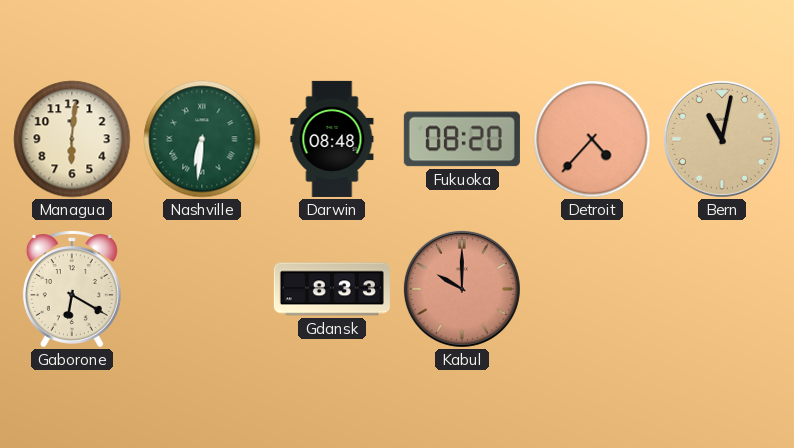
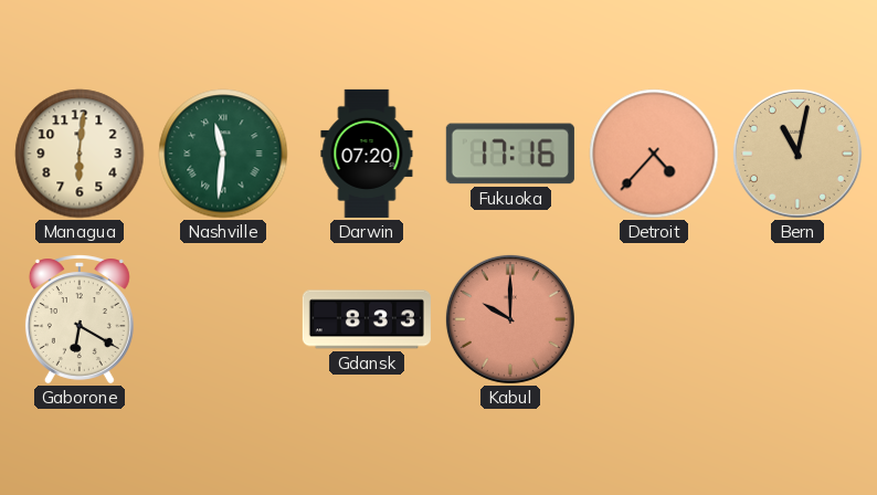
Nashville: 6:31 -> 11:31
Darwin: 08:48 -> 07:20
Fukuoka: 08:20 -> 17:16
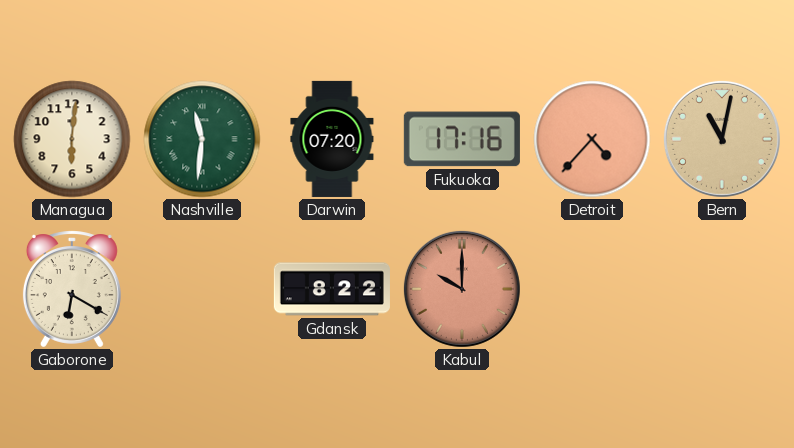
Gdansk: 8:33 -> 8:22
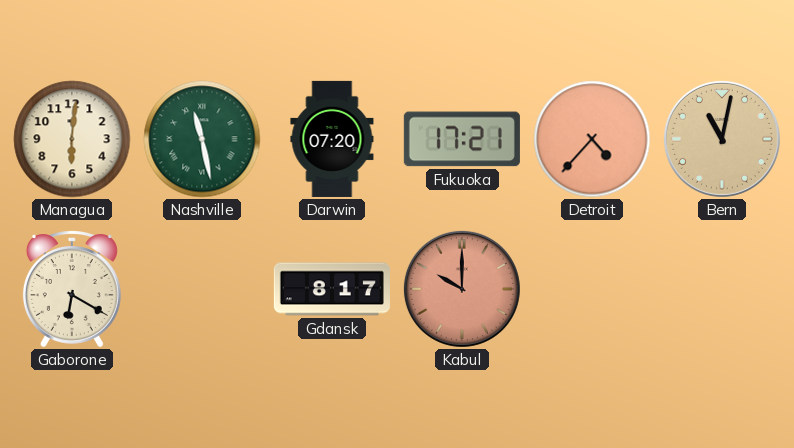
Nashville: 11:31 -> 11:28
Fukuoka: 17:16 -> 17:21
Gdansk: 8:22 -> 8:17
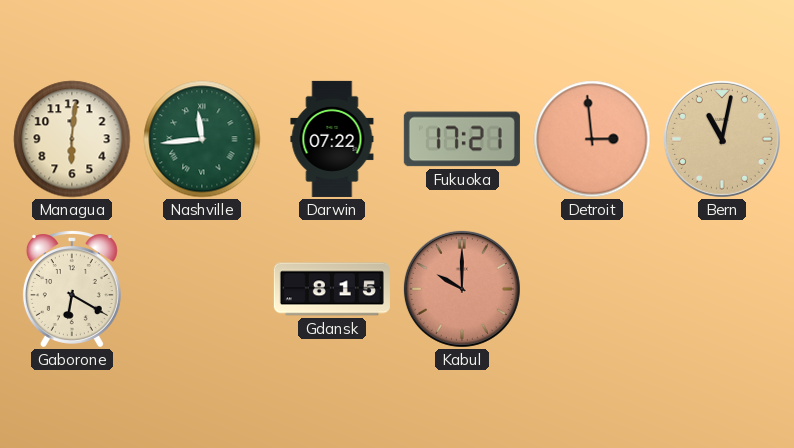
Nashville: 11:28 -> 11:44
Darwin: 07:20 -> 07:22
Detroit: 4:37 -> 2:59
Gdansk: 8:17 -> 8:15
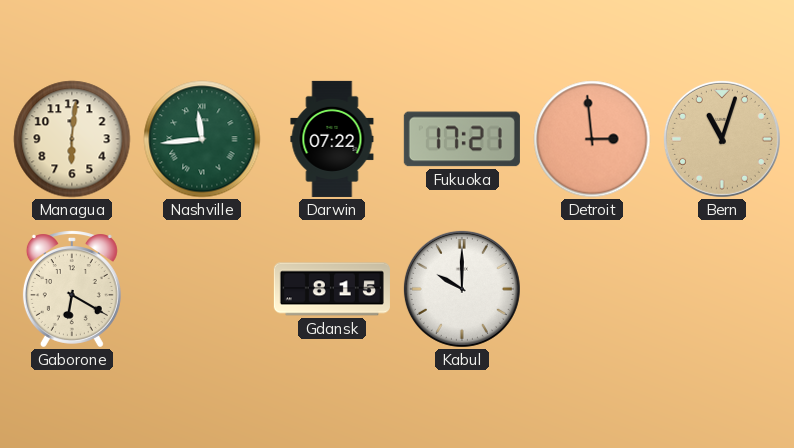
Bern: 11:02 -> 11:03
Kabul dial: salmon -> white
